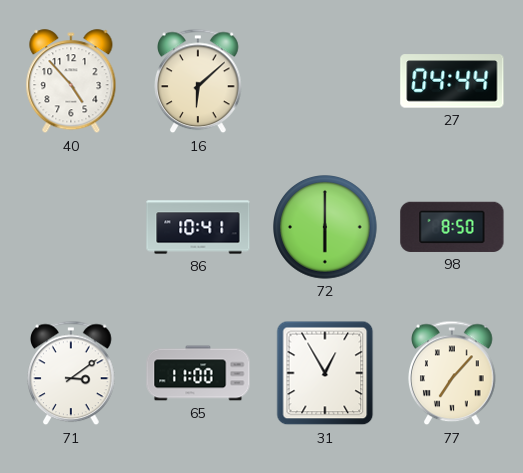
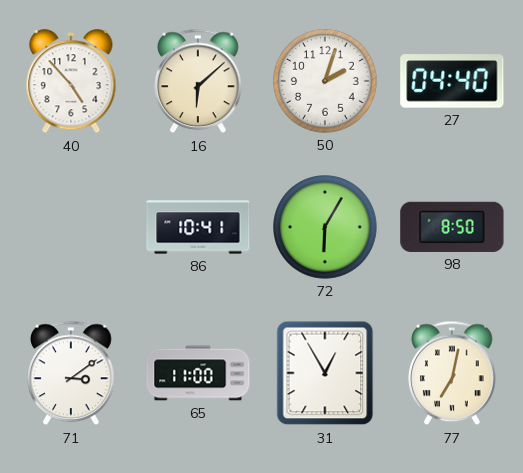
50: none -> 2:03
27: 04:44 -> 04:40
72: 6:00 -> 6:05
77: 7:07 -> 7:02
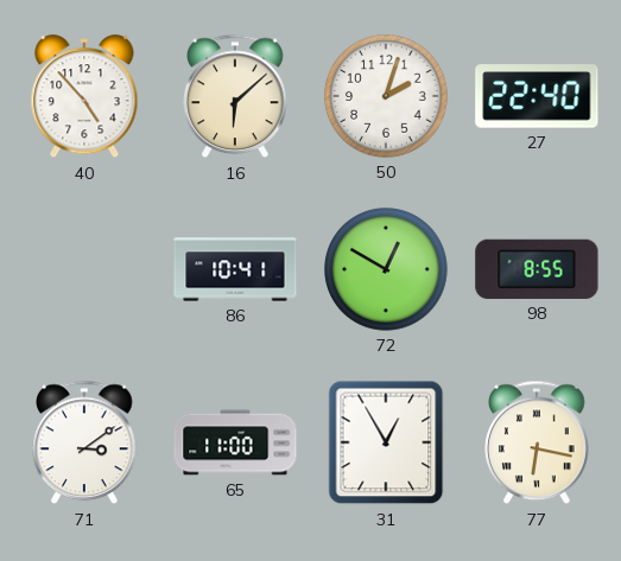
27: 04:40 -> 22:40
72: 6:05 -> 12:50
98: 8:50 -> 8:55
77: 7:02 -> 6:17
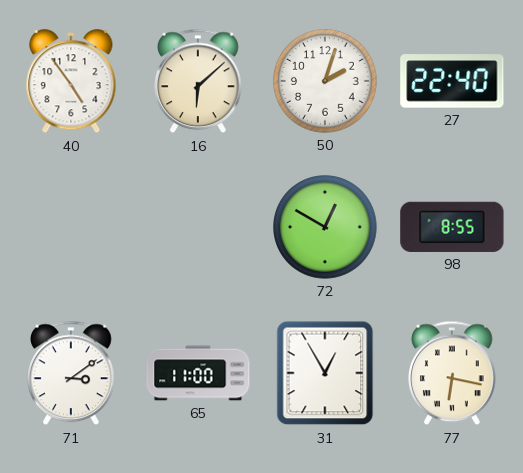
40: 4:53 -> 4:54
86: 10:41 -> none
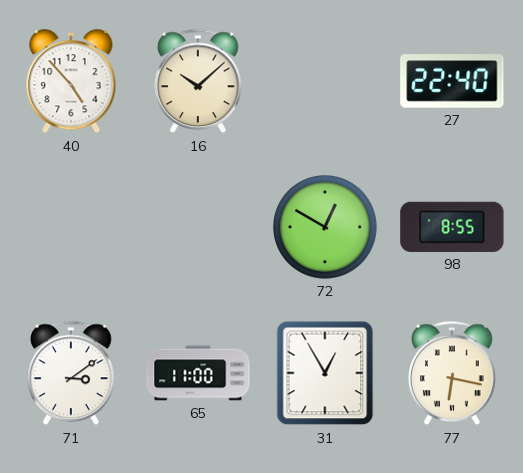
40: 4:54 -> 4:53
16: 6:08 -> 10:08
50: 2:03 -> none
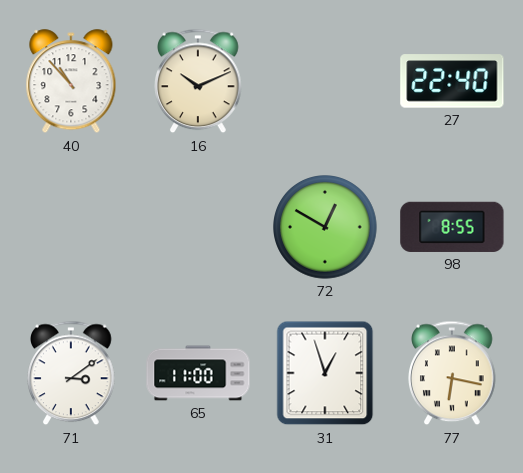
40: 4:53 -> 10:53
16: 10:08 -> 10:11
31: 12:55 -> 12:57
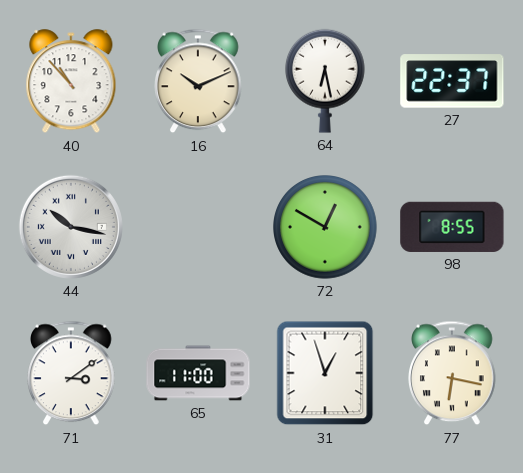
64: none -> 6:28
27: 22:40 -> 22:37
44: none -> 10:17
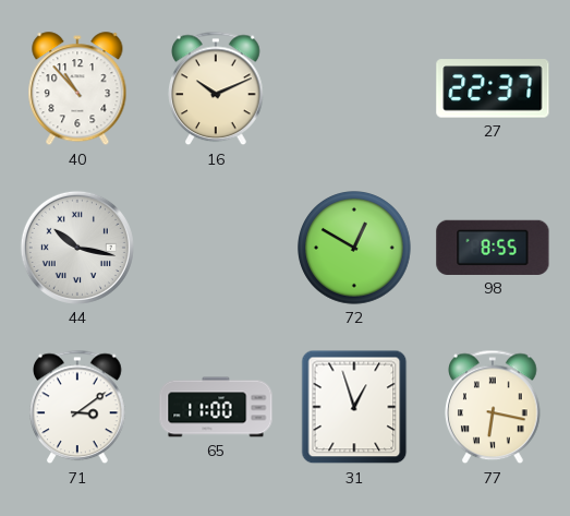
64: 6:28 -> none
